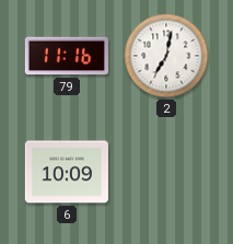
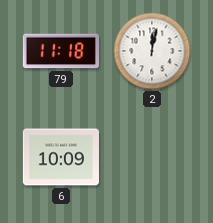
79: 11:16 -> 11:18
2: 7:02 -> 12:02
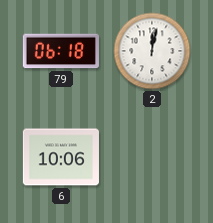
79: 11:18 -> 06:18
6: 10:09 -> 10:06
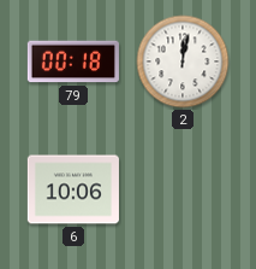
79: 06:18 -> 00:18
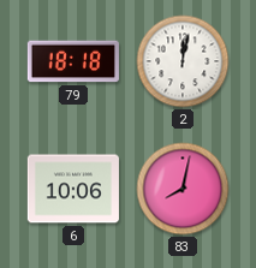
79: 00:18 -> 18:18
83: none -> 8:02
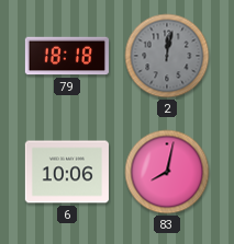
2 dial: white -> grey
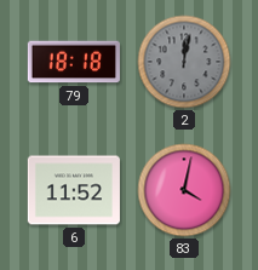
6: 10:06 -> 11:52
83: 8:02 -> 4:02
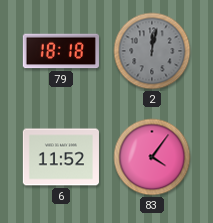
83: 4:02 -> 4:06
